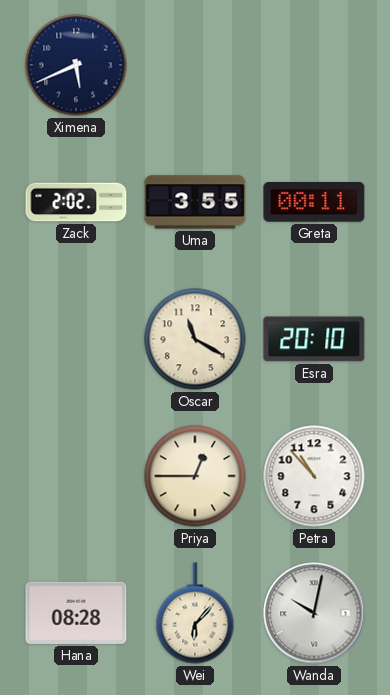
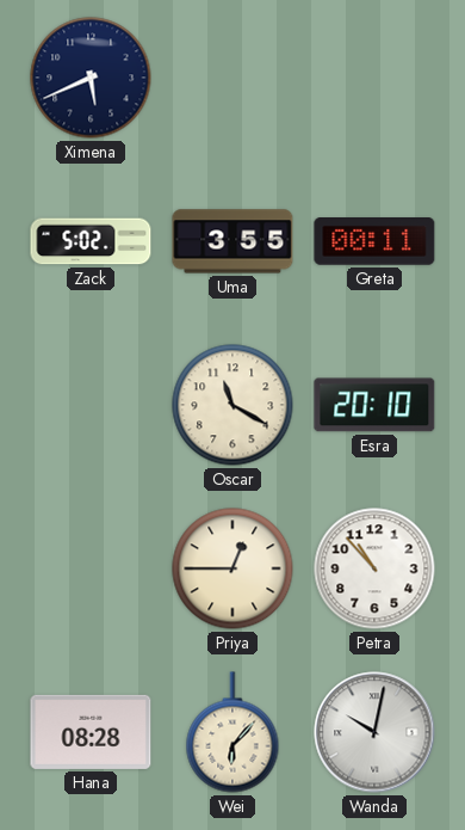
Zack: 2:02 -> 5:02
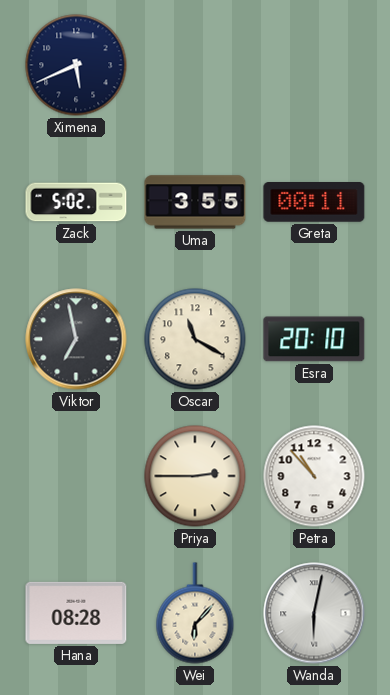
Viktor: none -> 6:58
Priya: 12:45 -> 2:45
Wanda: 10:02 -> 6:02
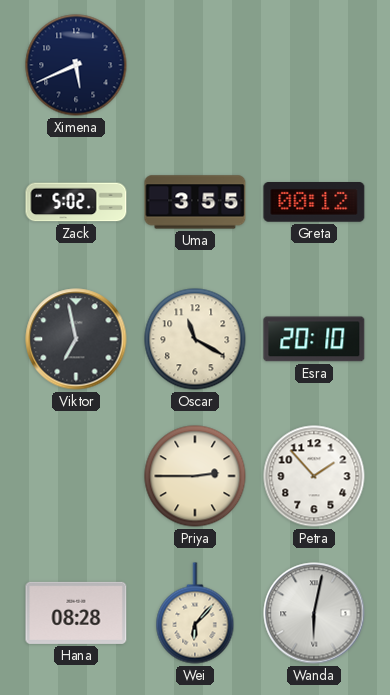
Greta: 00:11 -> 00:12
Petra: 10:53 -> 1:53
